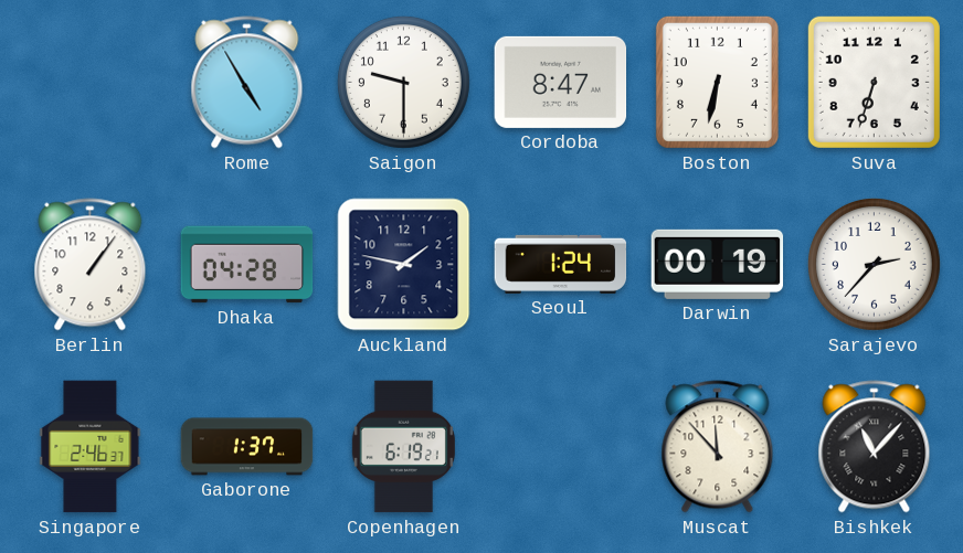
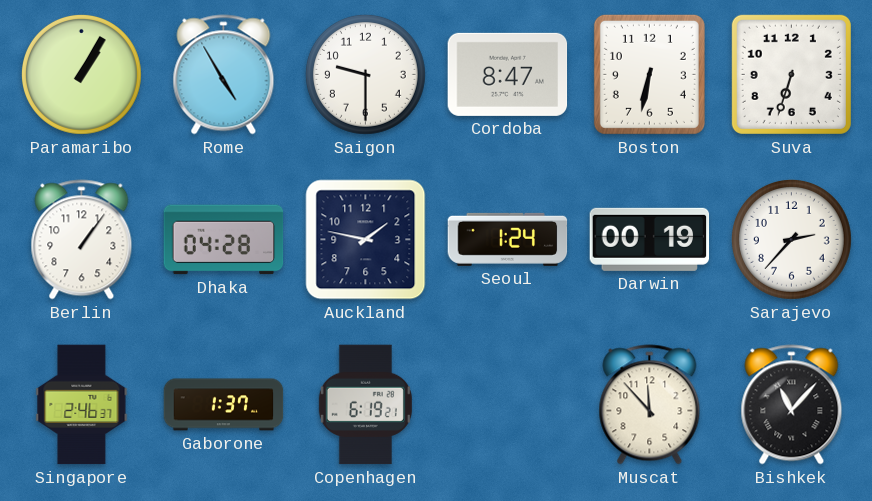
Paramaribo: none -> 1:05
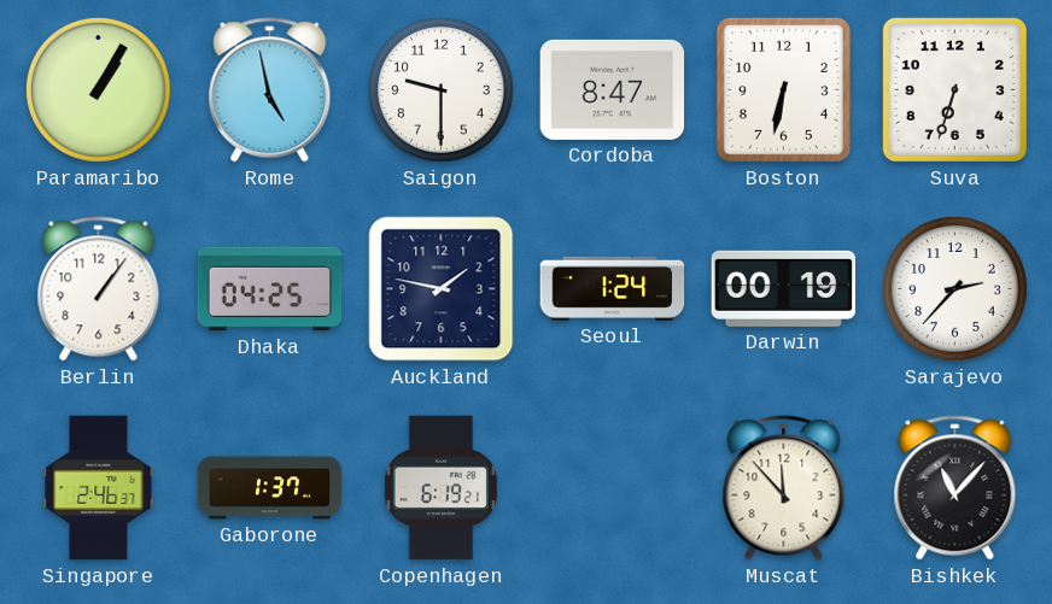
Rome: 4:55 -> 4:58
Dhaka: 04:28 -> 04:25
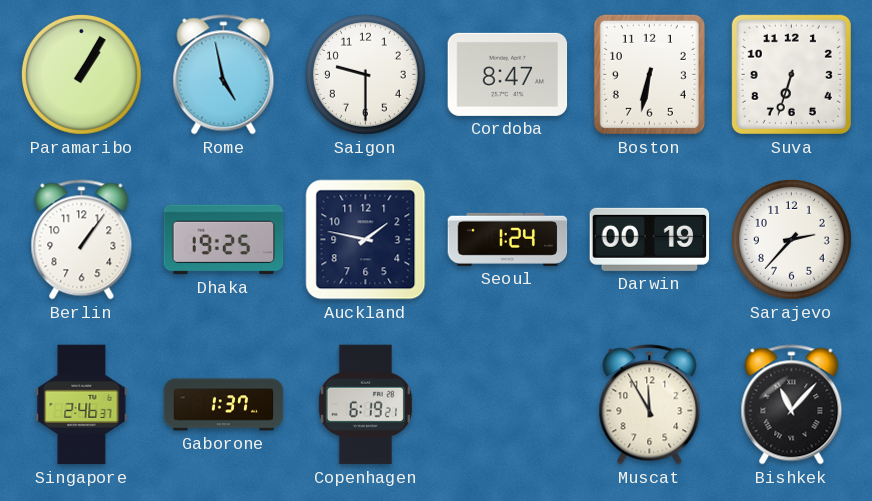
Dhaka: 04:25 -> 19:25
Muscat: 11:53 -> 11:55
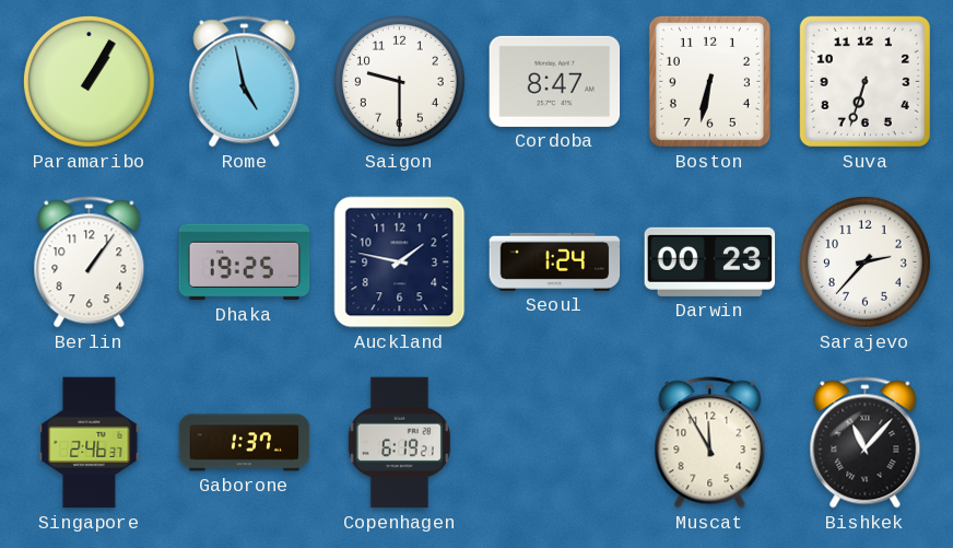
Darwin: 00:19 -> 00:23
